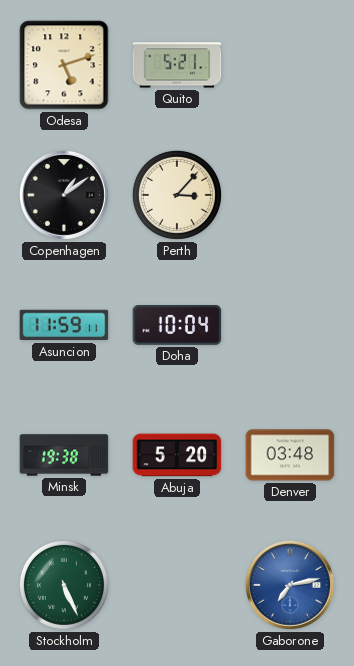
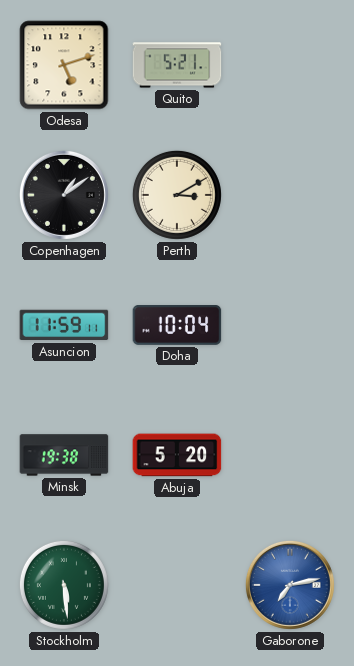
Perth: 3:07 -> 3:10
Denver: 03:48 -> none
Stockholm: 5:26 -> 5:29
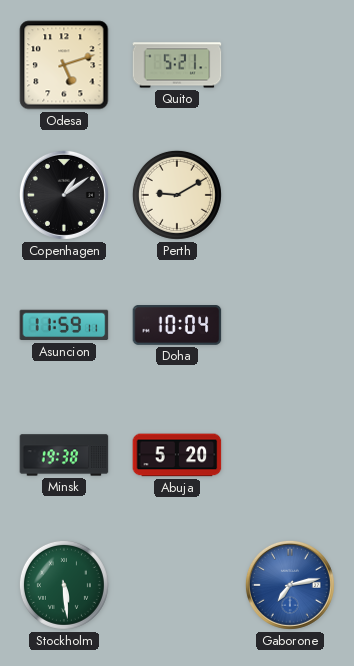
Perth: 3:10 -> 9:10
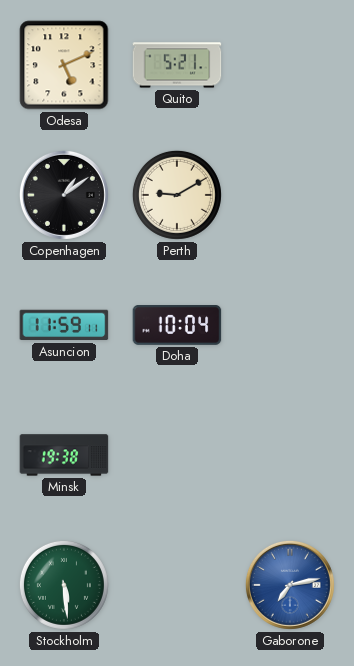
Odesa: 5:12 -> 5:11
Abuja: 5:20 -> none
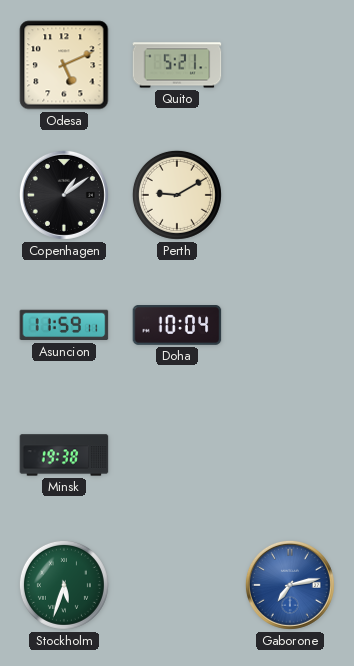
Stockholm: 5:29 -> 5:33
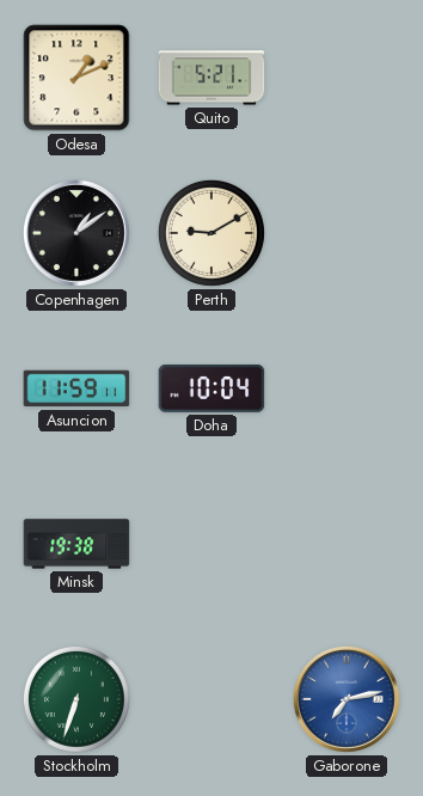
Odesa: 5:11 -> 1:11
Stockholm: 5:33 -> 6:33
